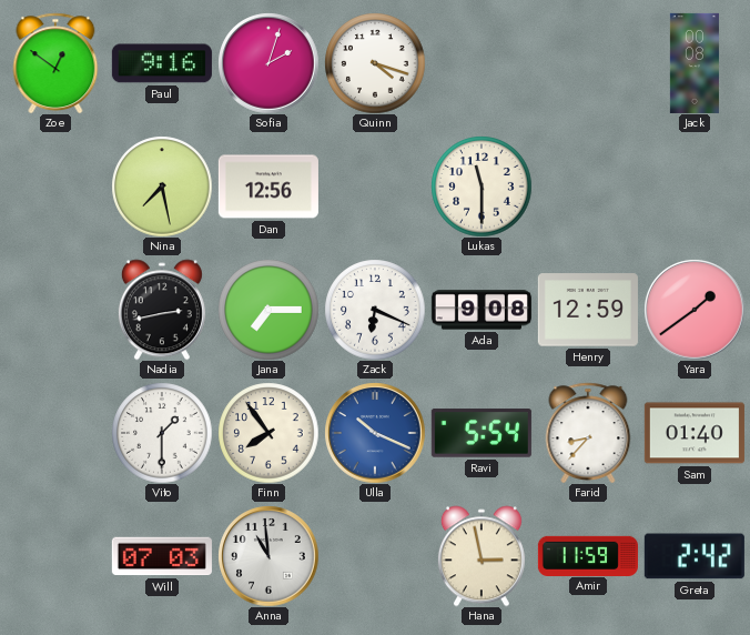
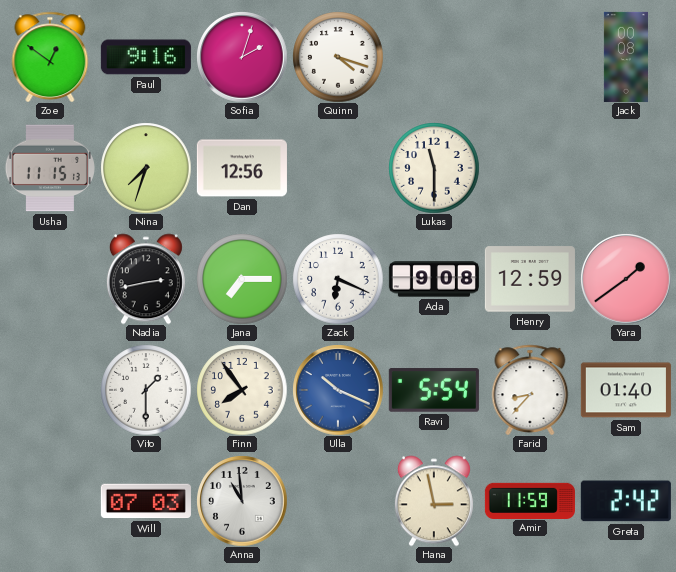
Usha: none -> 11:15
Nina: 7:28 -> 7:33
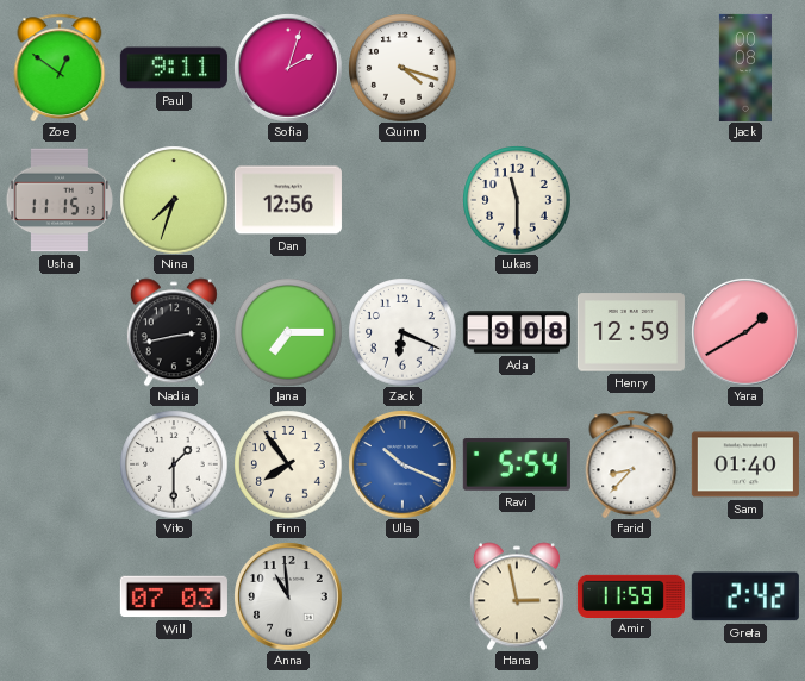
Paul: 9:16 -> 9:11
Yara: 1:39 -> 1:40
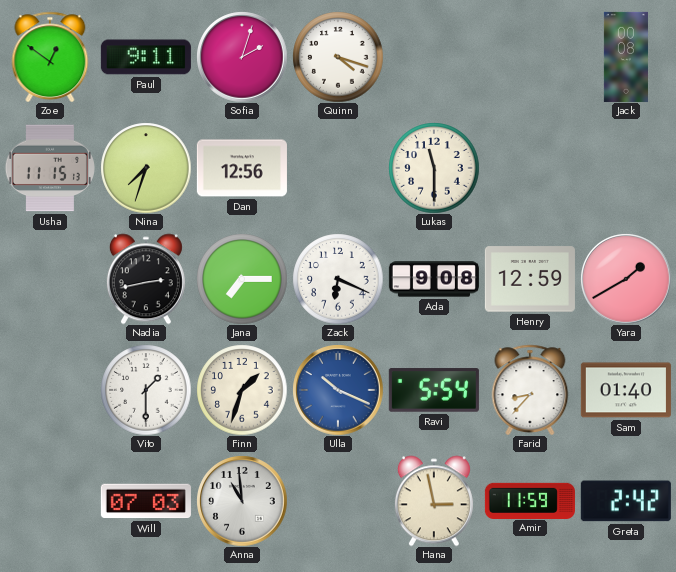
Finn: 7:54 -> 1:33
